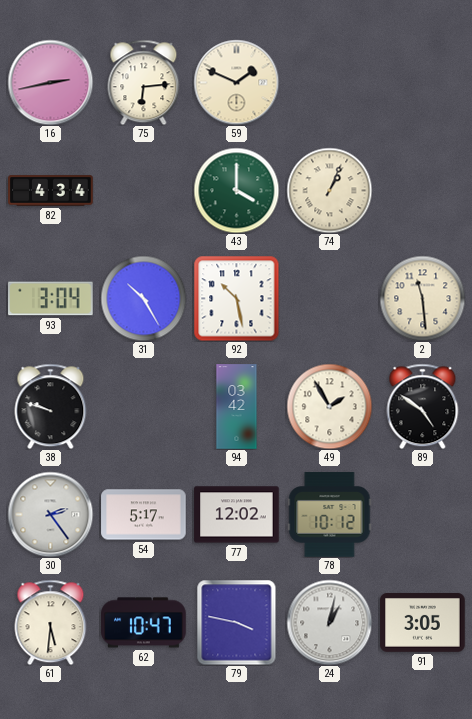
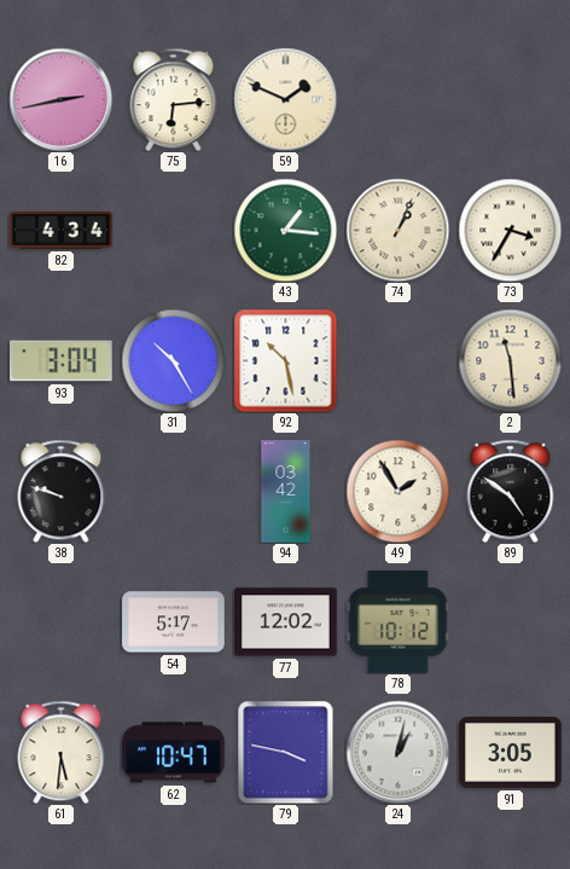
43: 4:00 -> 1:16
73: none -> 3:35
30: 2:24 -> none
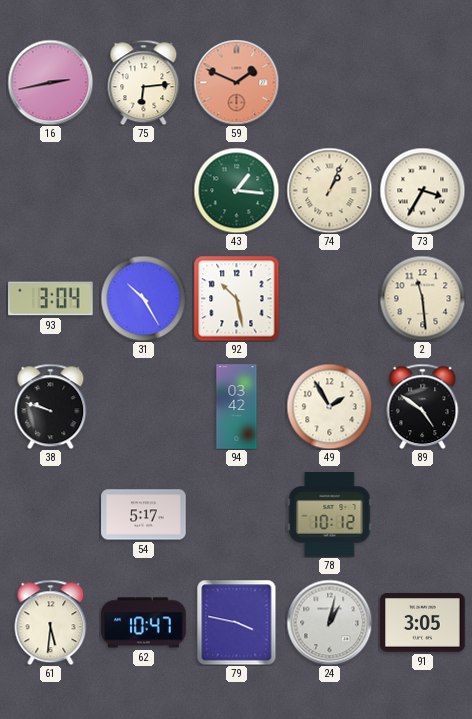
59 dial: cream -> salmon
82: 4:34 -> none
77: 12:02 -> none
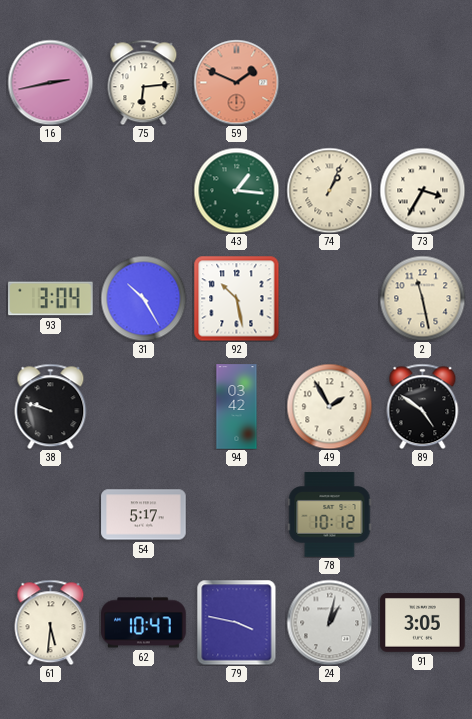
2: 11:29 -> 11:28
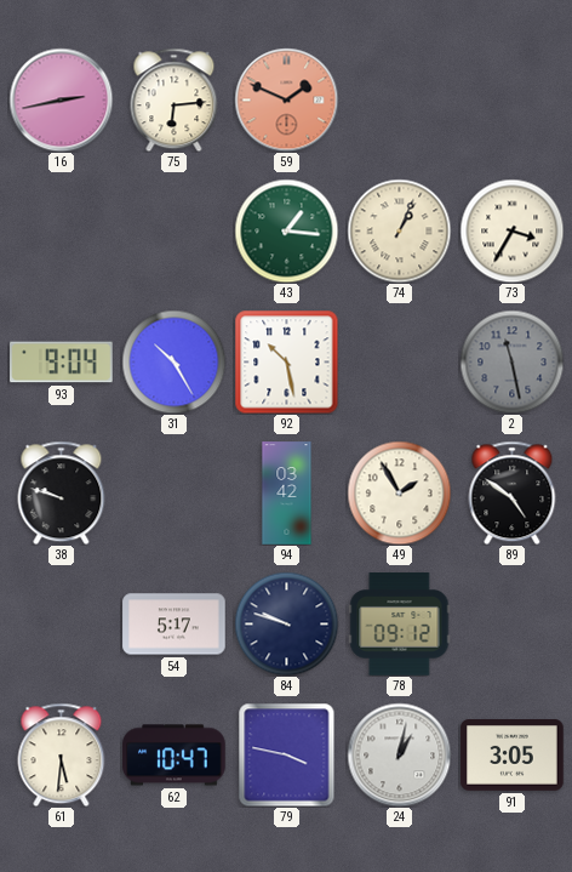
93: 3:04 -> 9:04
2 dial: cream -> grey
84: none -> 9:48
78: 10:12 -> 09:12
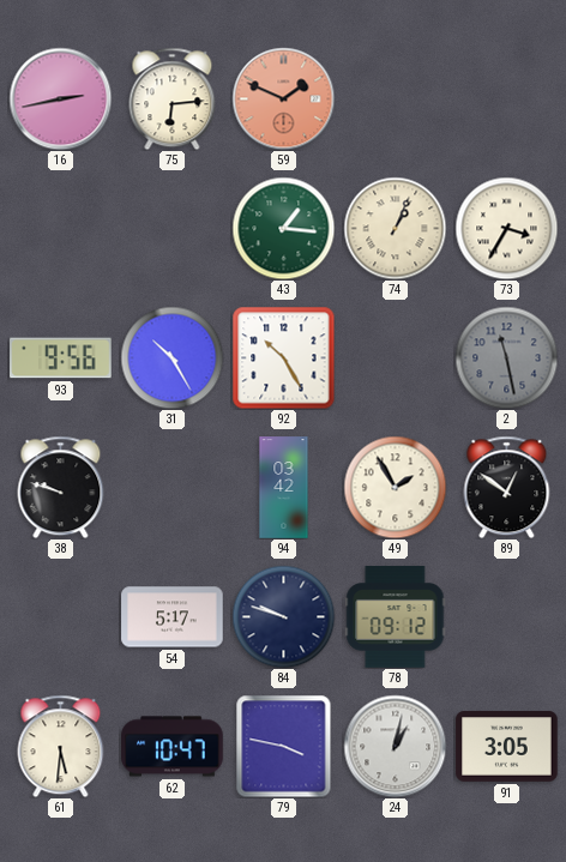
93: 9:04 -> 9:56
92: 10:28 -> 10:25
89: 4:51 -> 12:51
